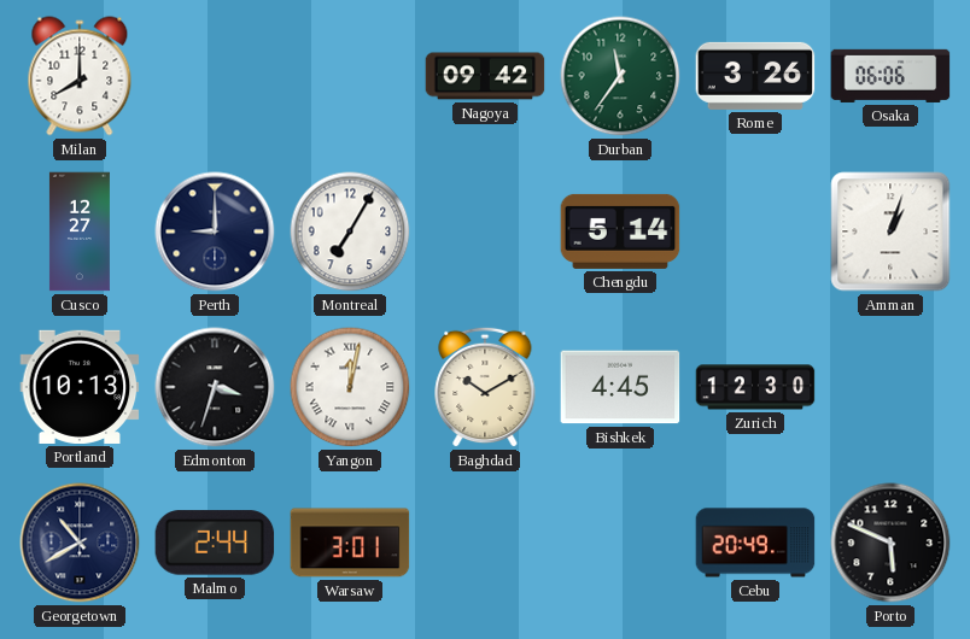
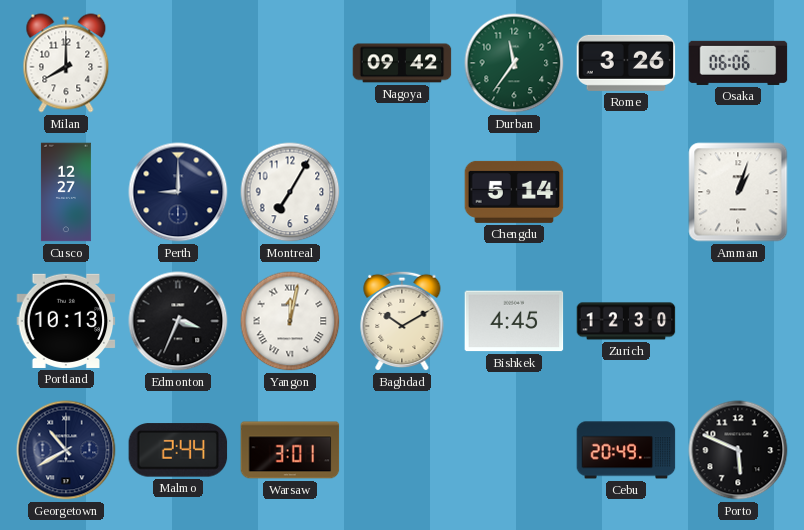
Edmonton: 3:33 -> 3:34
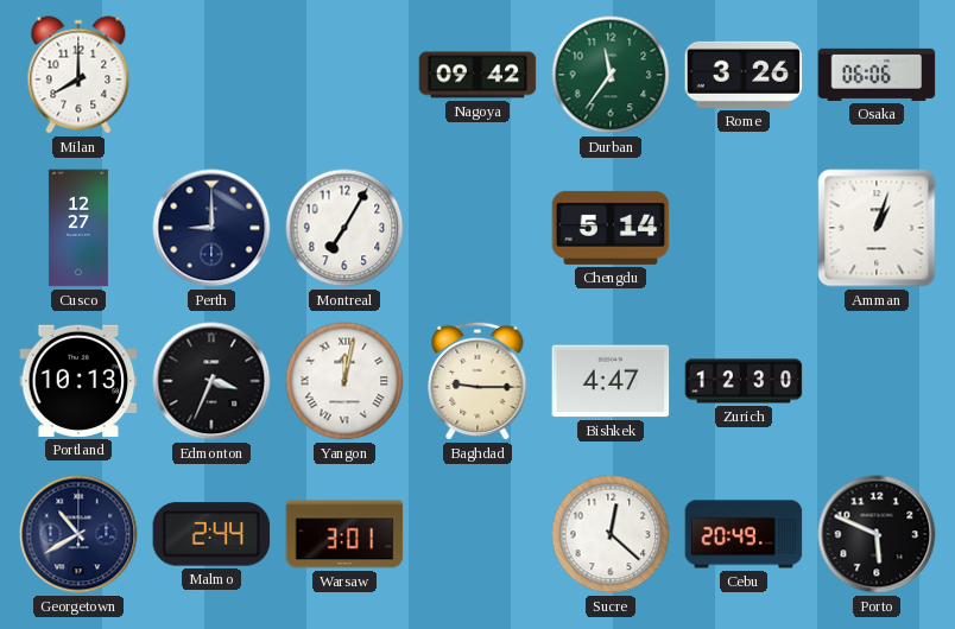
Baghdad: 10:10 -> 9:15
Bishkek: 4:45 -> 4:47
Sucre: none -> 12:22
